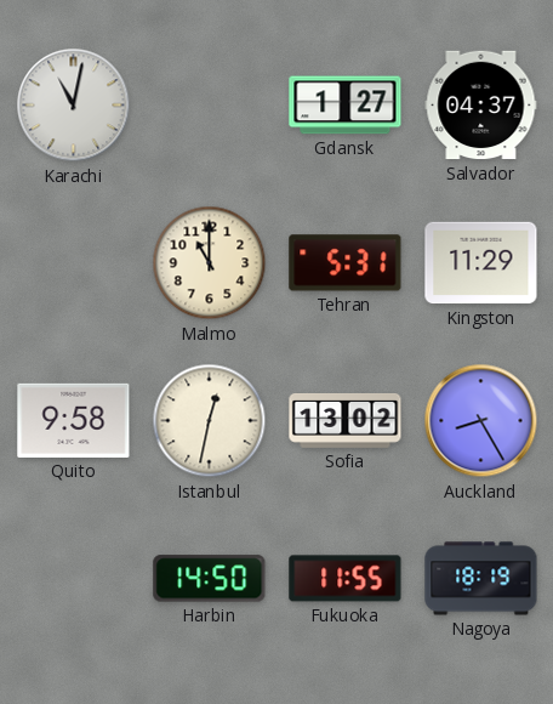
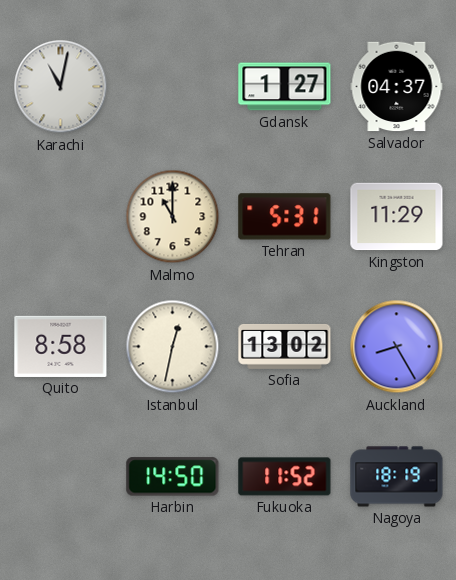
Quito: 9:58 -> 8:58
Fukuoka: 11:55 -> 11:52
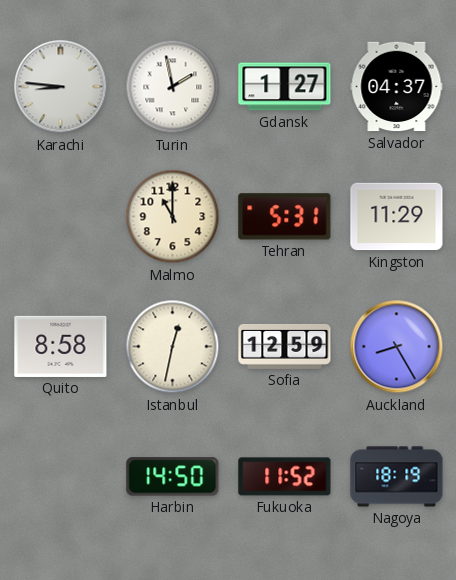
Karachi: 11:02 -> 8:46
Turin: none -> 1:58
Sofia: 13:02 -> 12:59
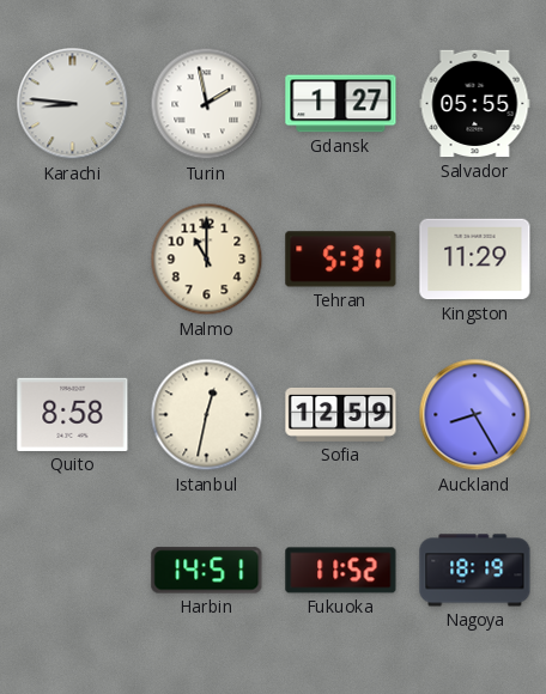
Salvador: 04:37 -> 05:55
Harbin: 14:50 -> 14:51
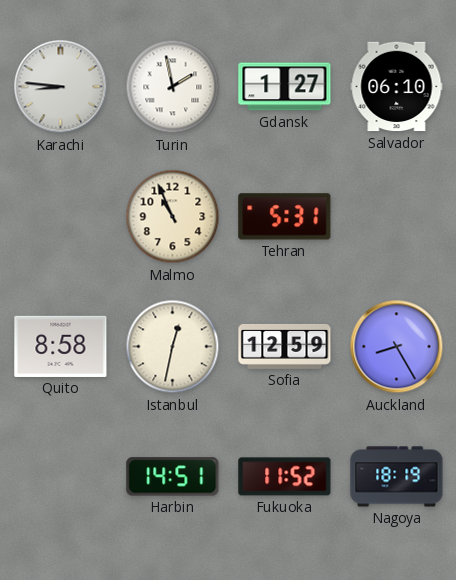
Salvador: 05:55 -> 06:10
Malmo: 11:00 -> 10:56
Kingston: 11:29 -> none
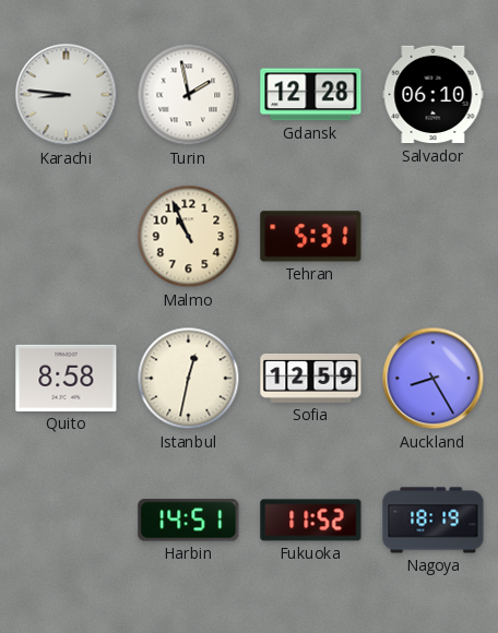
Gdansk: 1:27 -> 12:28
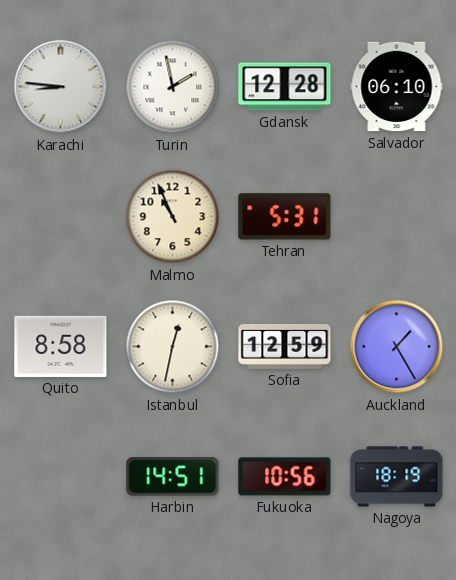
Auckland: 8:25 -> 1:25
Fukuoka: 11:52 -> 10:56
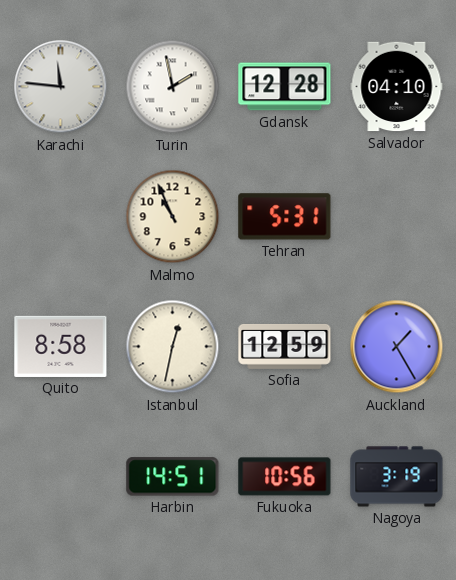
Karachi: 8:46 -> 11:46
Salvador: 06:10 -> 04:10
Nagoya: 18:19 -> 3:19
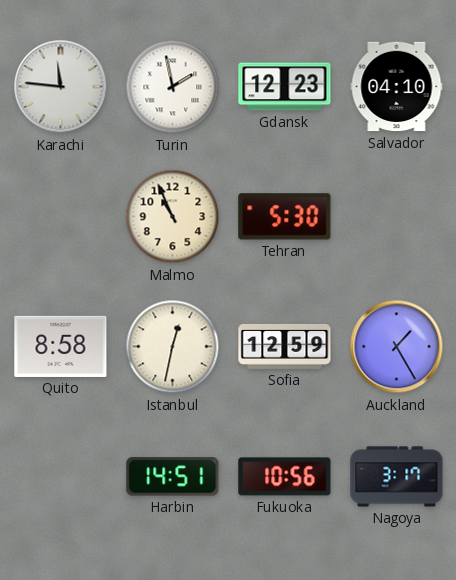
Gdansk: 12:28 -> 12:23
Tehran: 5:31 -> 5:30
Nagoya: 3:19 -> 3:17
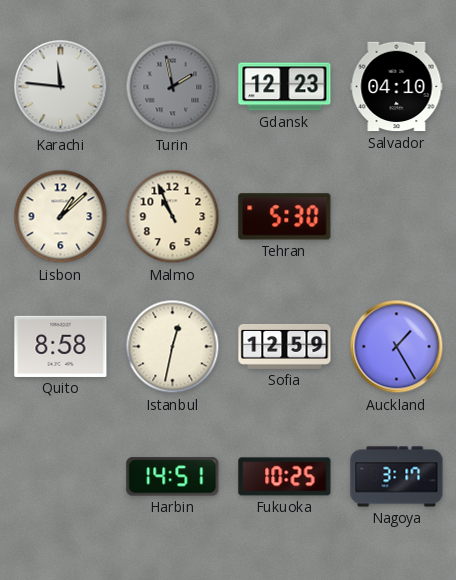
Turin dial: white -> grey
Lisbon: none -> 1:08
Fukuoka: 10:56 -> 10:25
